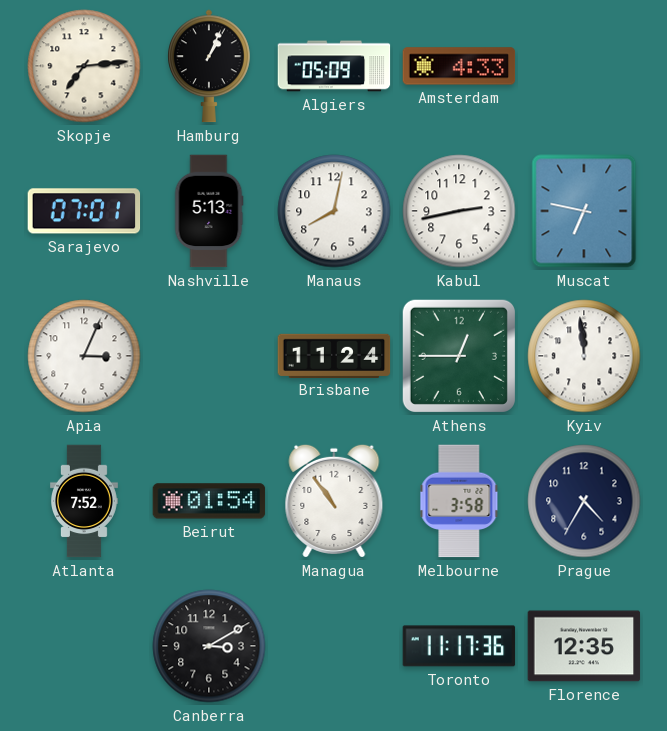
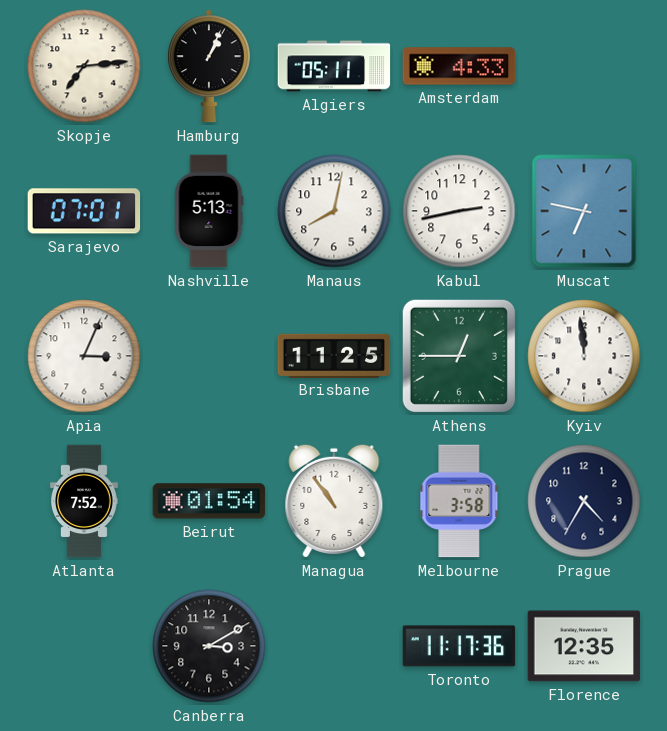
Algiers: 05:09 -> 05:11
Brisbane: 11:24 -> 11:25
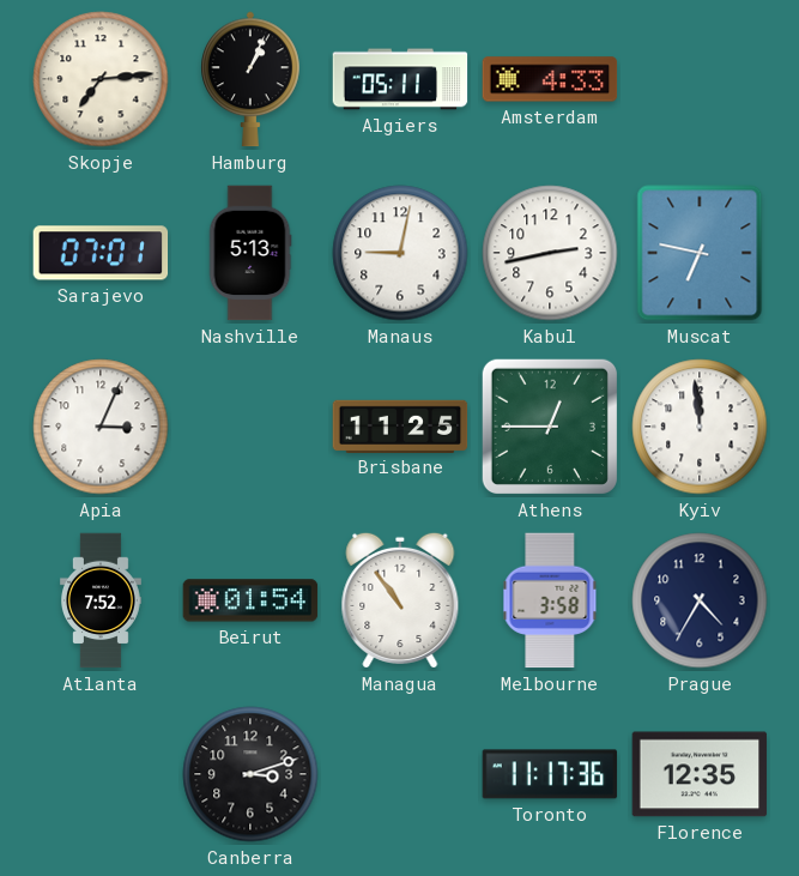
Manaus: 8:02 -> 9:02
Canberra: 3:10 -> 3:12
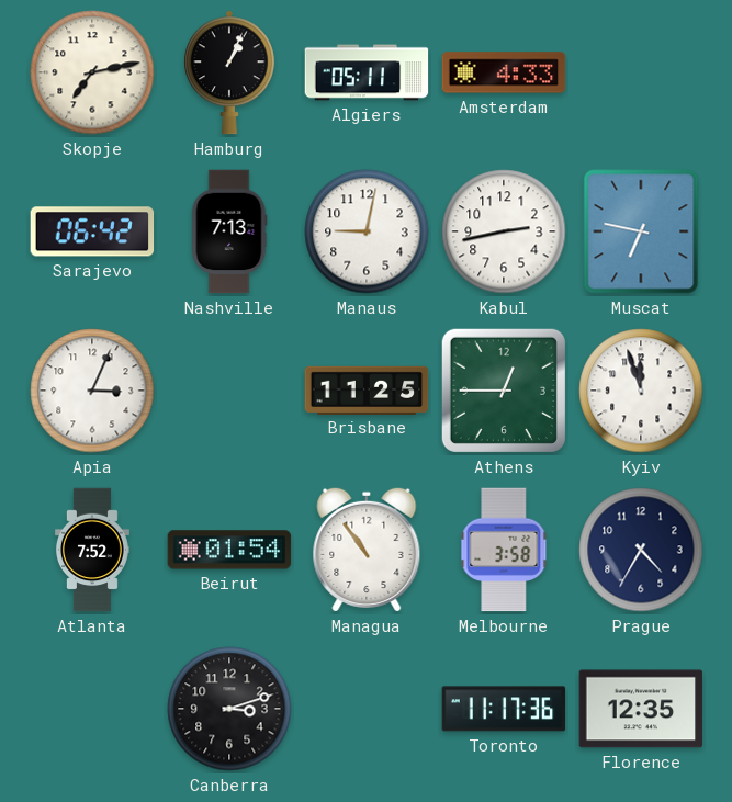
Skopje: 7:14 -> 7:13
Sarajevo: 07:01 -> 06:42
Nashville: 5:13 -> 7:13
Kyiv: 11:59 -> 11:57
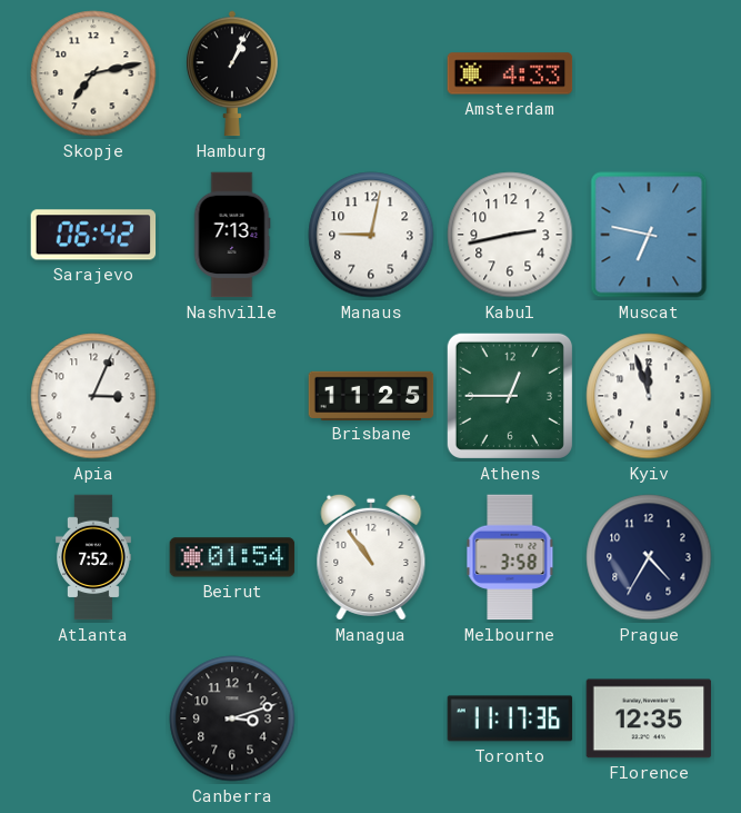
Algiers: 05:11 -> none
